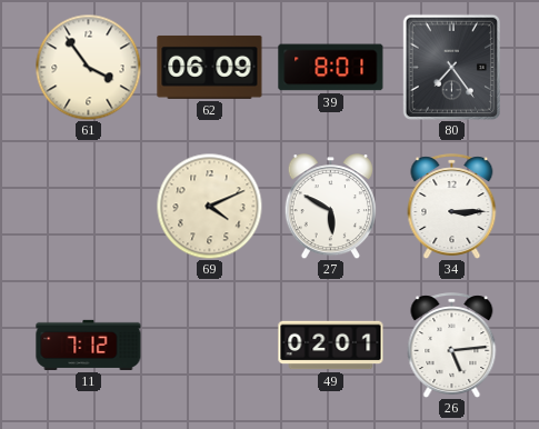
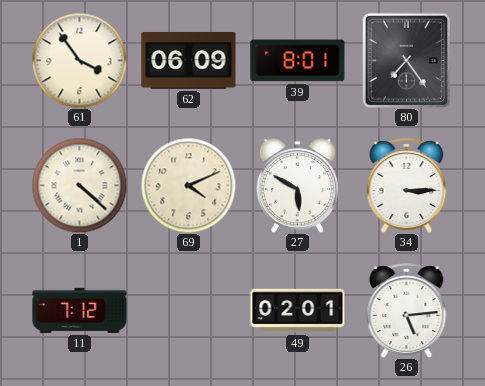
1: none -> 4:22
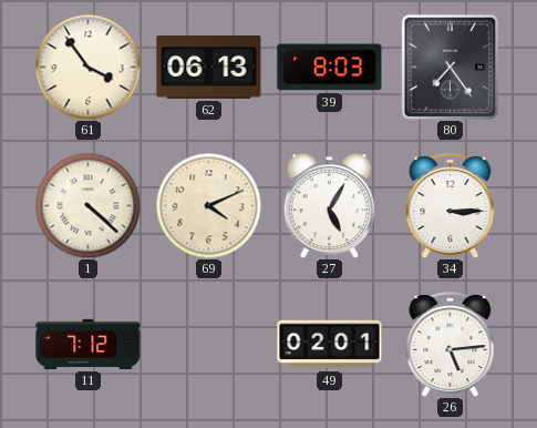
62: 06:09 -> 06:13
39: 8:01 -> 8:03
27: 5:50 -> 5:05
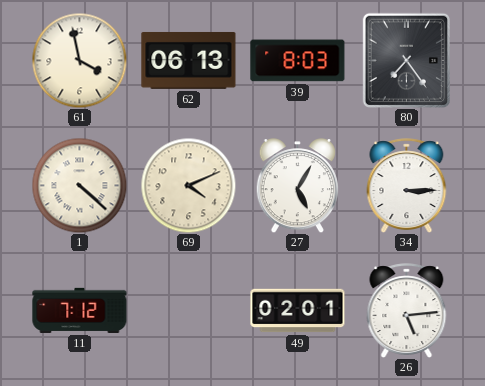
61: 3:54 -> 3:58
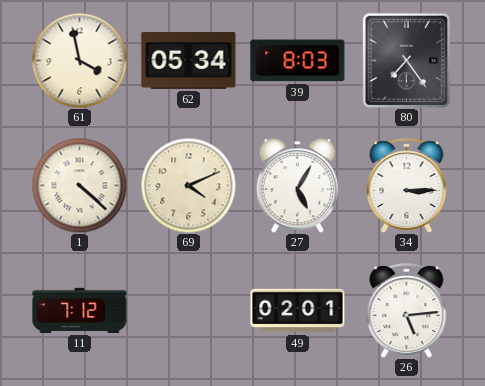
62: 06:13 -> 05:34
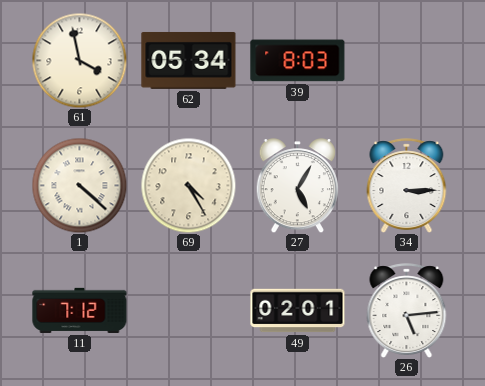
80: 7:24 -> none
69: 4:11 -> 4:25
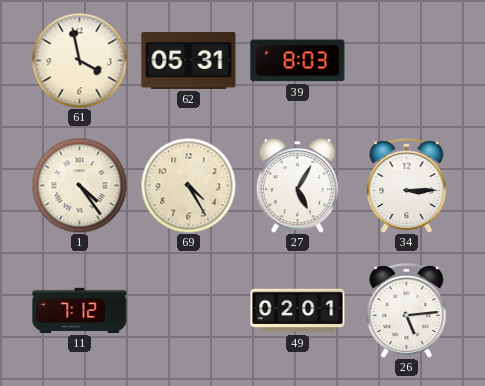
62: 05:34 -> 05:31
1: 4:22 -> 4:24
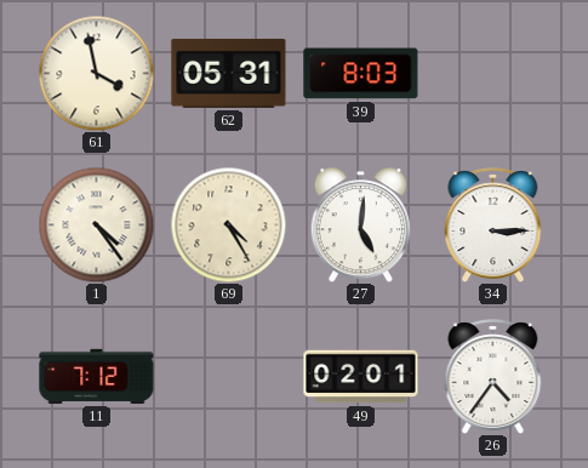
27: 5:05 -> 5:01
26: 5:14 -> 4:36
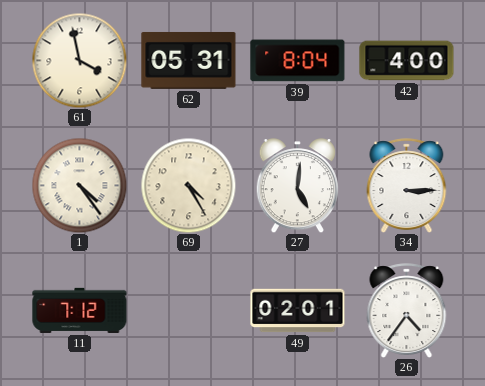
39: 8:03 -> 8:04
42: none -> 4:00
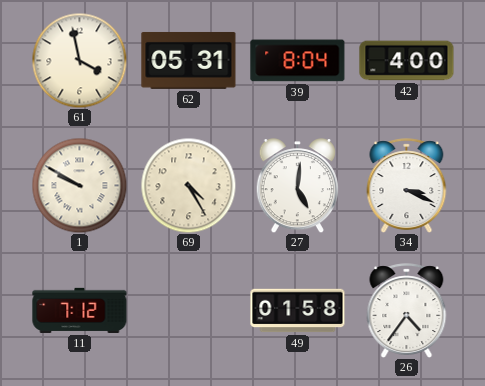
1: 4:24 -> 9:50
34: 3:15 -> 3:19
49: 02:01 -> 01:58
